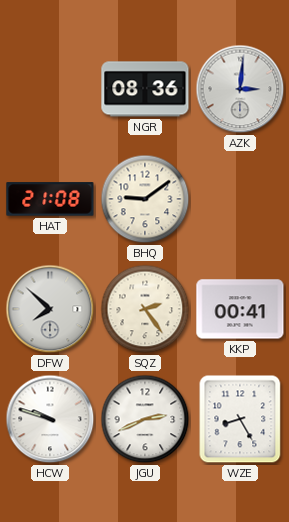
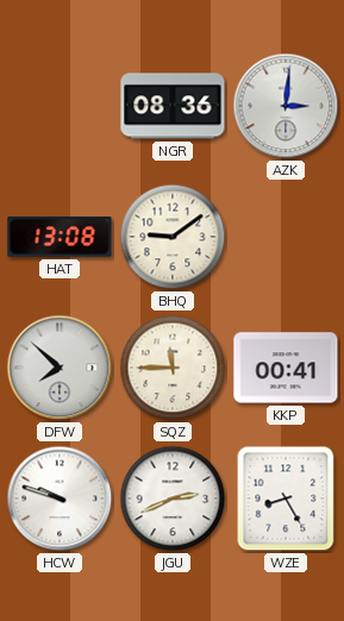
HAT: 21:08 -> 13:08
SQZ: 2:24 -> 11:45
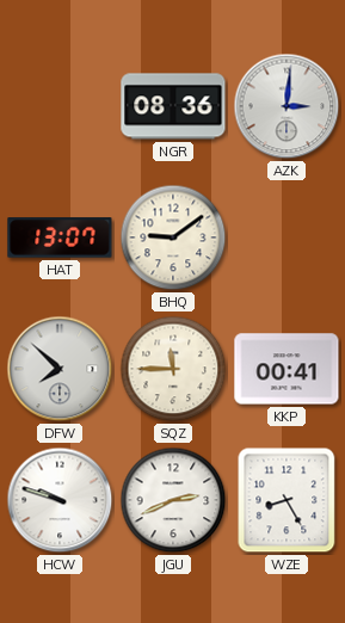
HAT: 13:08 -> 13:07
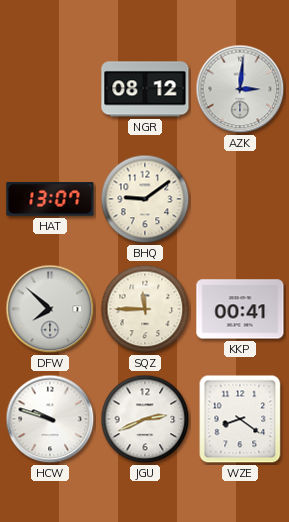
NGR: 08:36 -> 08:12
WZE: 8:25 -> 8:21
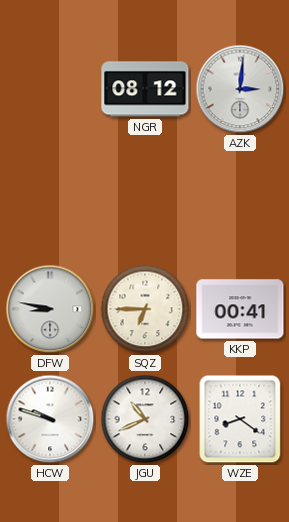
HAT: 13:07 -> none
BHQ: 9:09 -> none
DFW: 7:52 -> 8:47
SQZ: 11:45 -> 6:45
JGU: 2:41 -> 10:41
